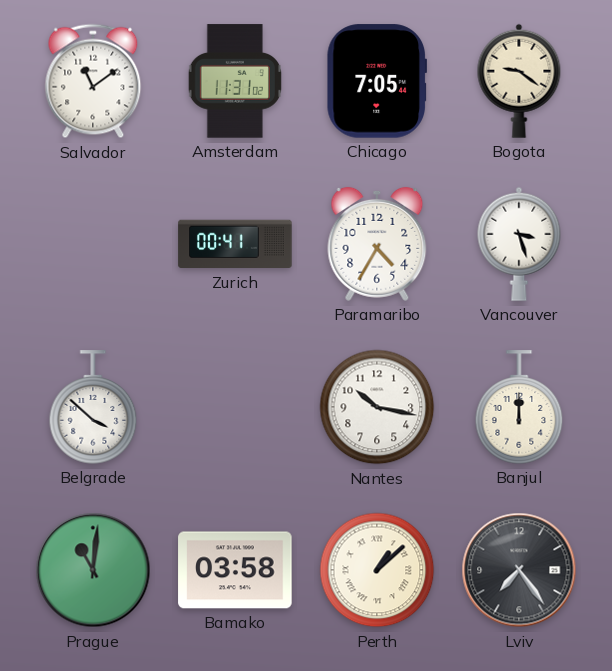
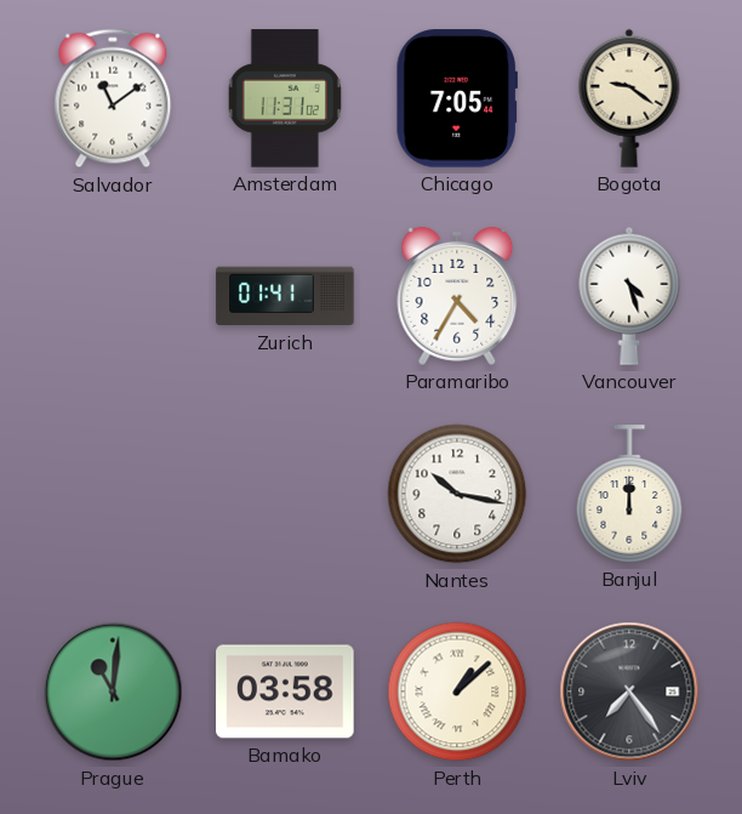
Zurich: 00:41 -> 01:41
Vancouver: 3:27 -> 4:27
Belgrade: 3:52 -> none
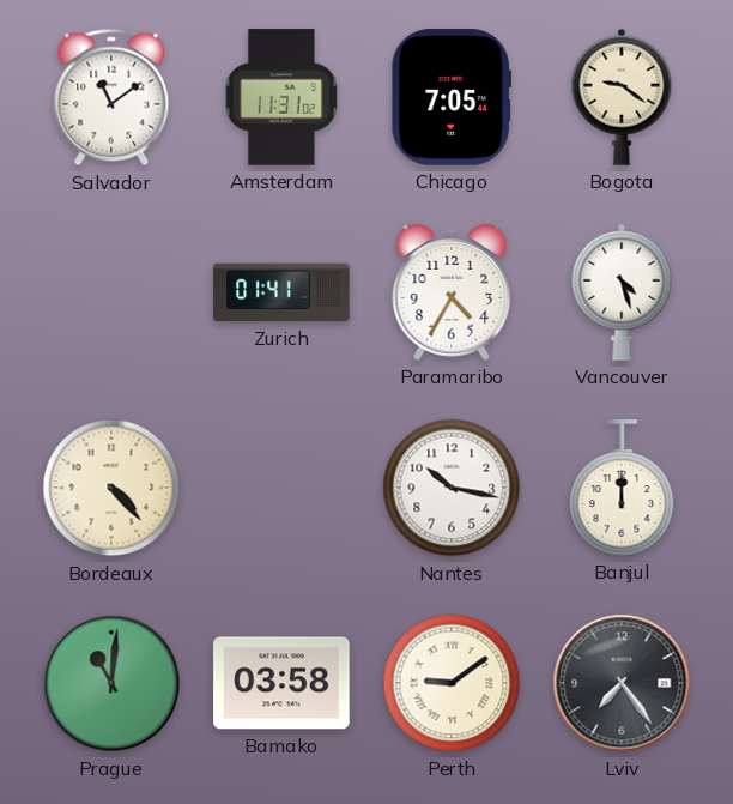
Bordeaux: none -> 4:23
Perth: 1:08 -> 9:09
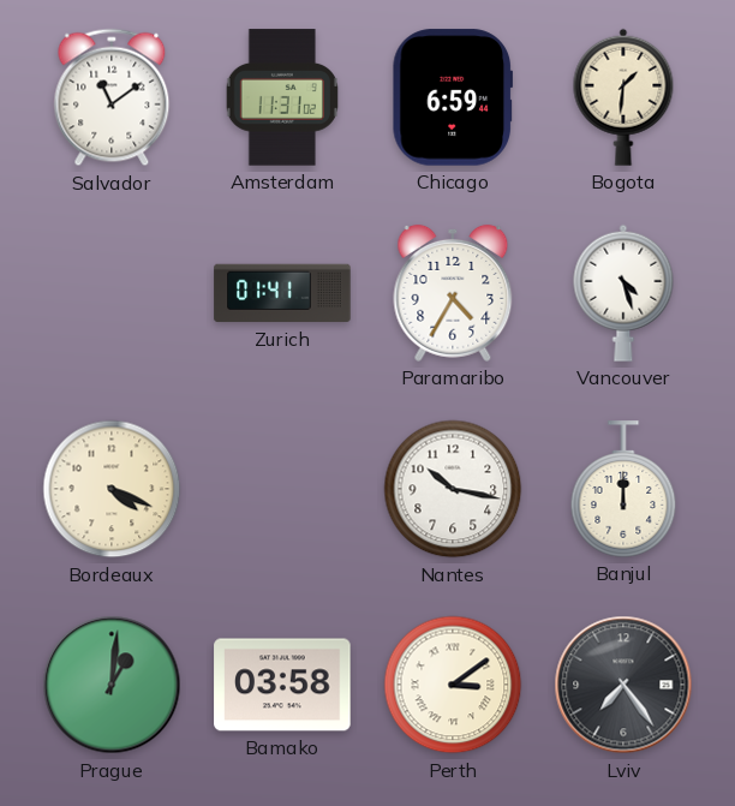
Chicago: 7:05 -> 6:59
Bogota: 9:21 -> 1:31
Bordeaux: 4:23 -> 4:19
Prague: 11:01 -> 1:01
Perth: 9:09 -> 3:09
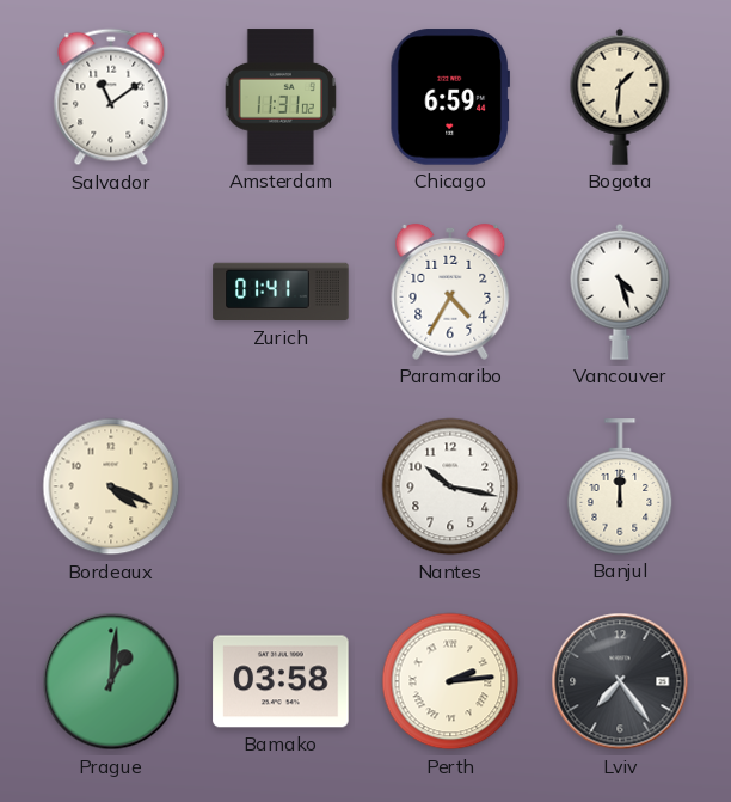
Perth: 3:09 -> 2:14
